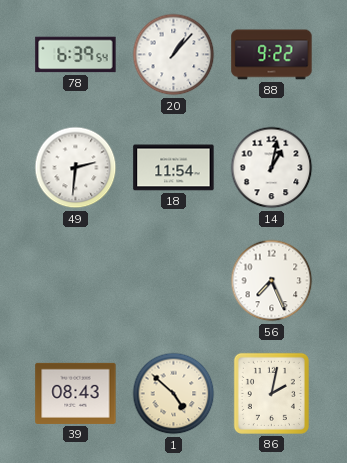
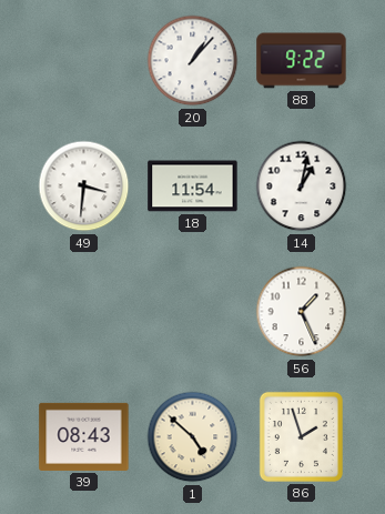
78: 6:39 -> none
49: 2:31 -> 3:31
56: 7:26 -> 1:26
86: 2:02 -> 1:57
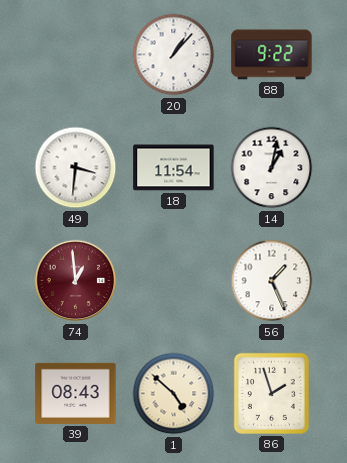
74: none -> 12:59
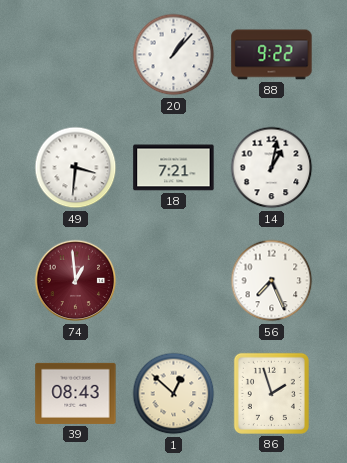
18: 11:54 -> 7:21
56: 1:26 -> 7:26
1: 4:52 -> 12:52
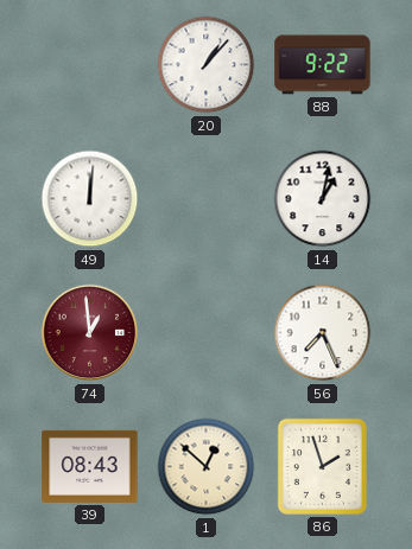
49: 3:31 -> 12:01
18: 7:21 -> none
